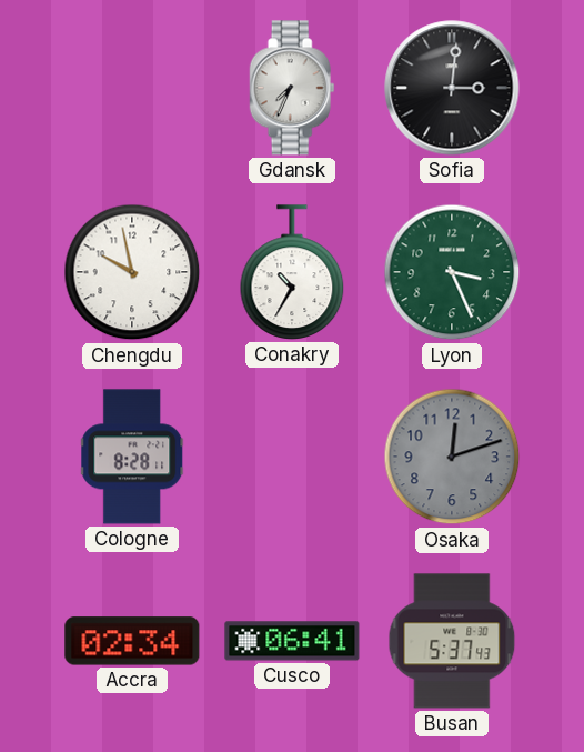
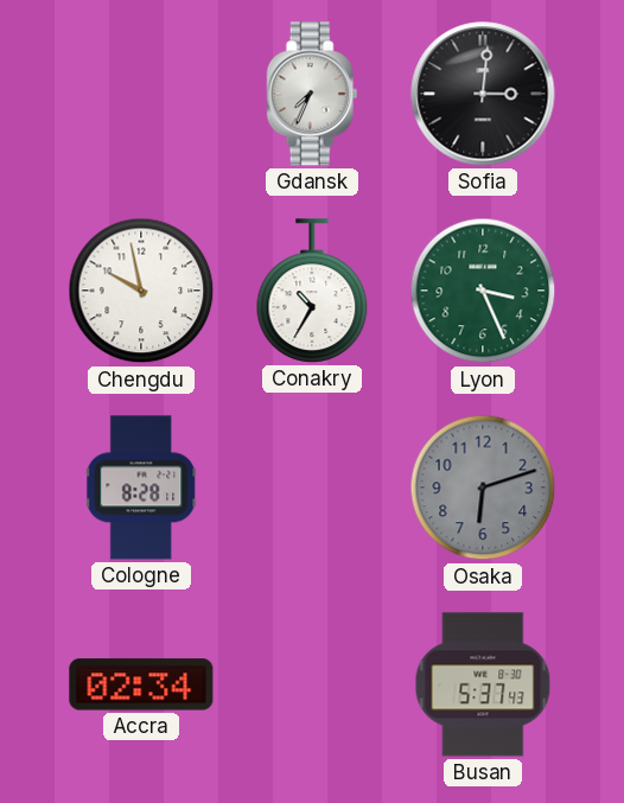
Osaka: 12:12 -> 6:12
Cusco: 06:41 -> none
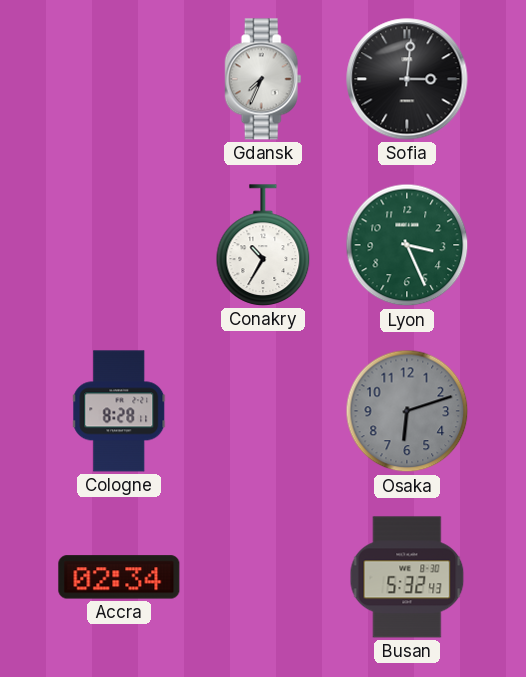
Chengdu: 9:58 -> none
Busan: 5:37 -> 5:32
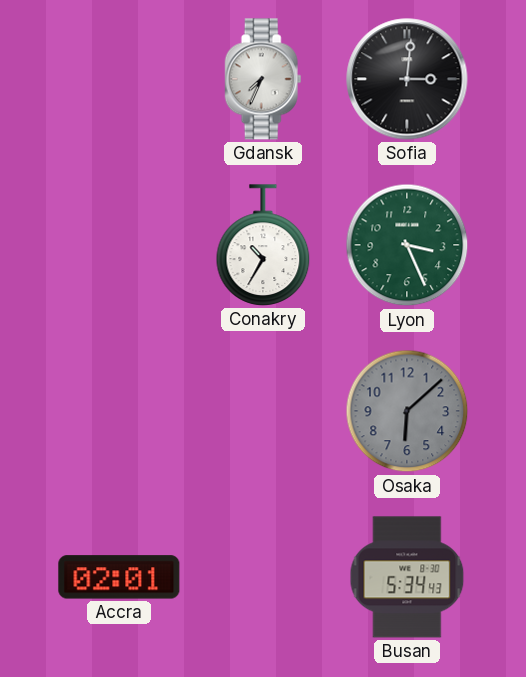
Cologne: 8:28 -> none
Osaka: 6:12 -> 6:08
Accra: 02:34 -> 02:01
Busan: 5:32 -> 5:34
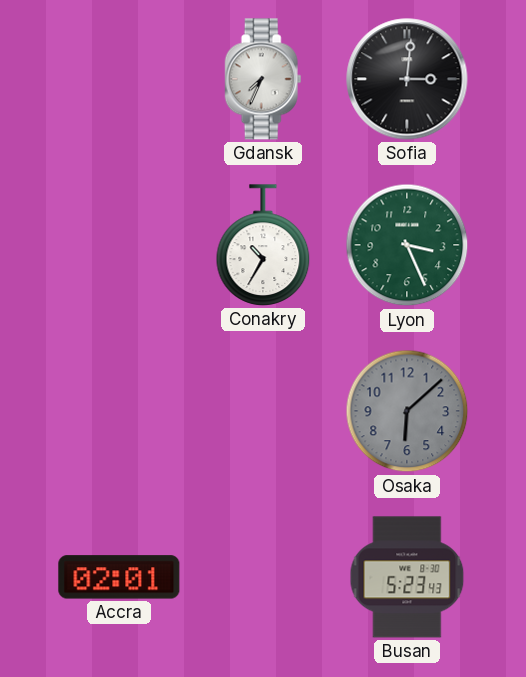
Busan: 5:34 -> 5:23
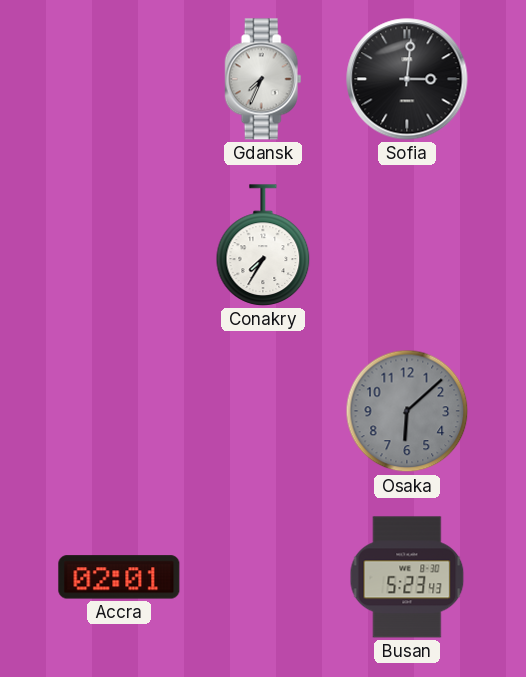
Conakry: 10:35 -> 7:35
Lyon: 3:26 -> none
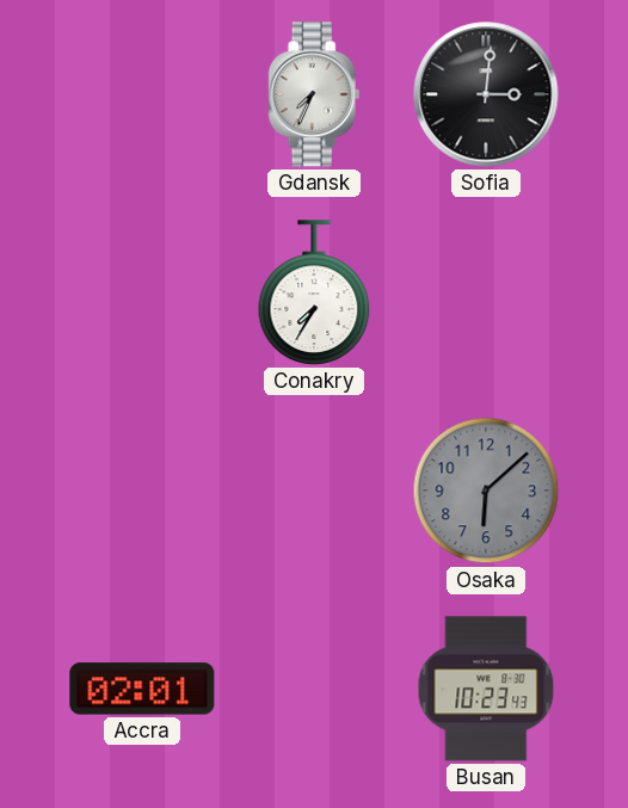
Busan: 5:23 -> 10:23
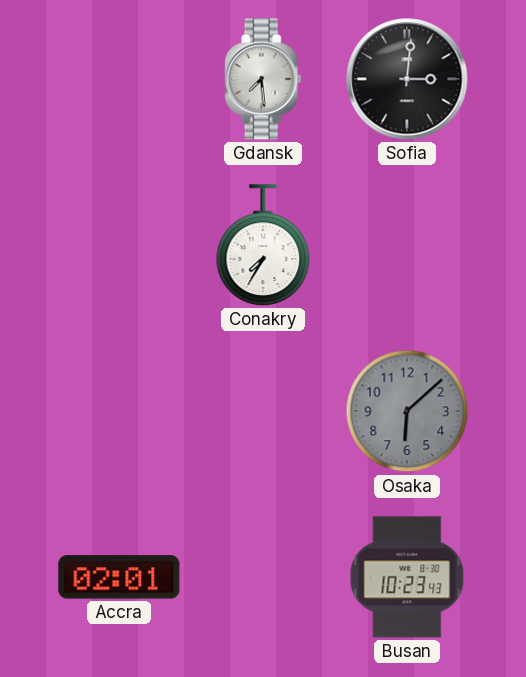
Gdansk: 7:34 -> 7:29
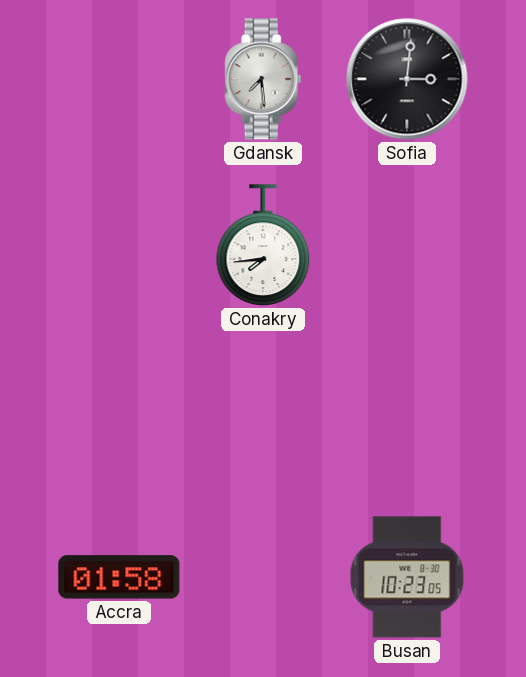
Conakry: 7:35 -> 7:44
Osaka: 6:08 -> none
Accra: 02:01 -> 01:58
Busan: 10:23:43 -> 10:23:05
